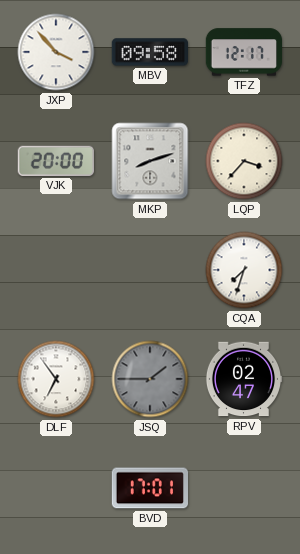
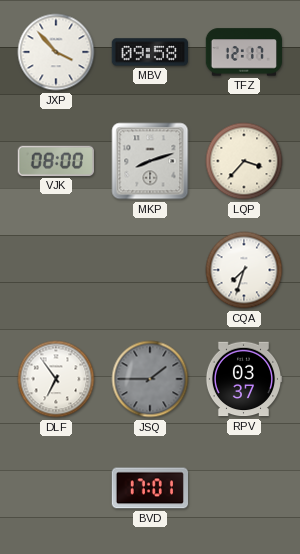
VJK: 20:00 -> 08:00
RPV: 02:47 -> 03:37
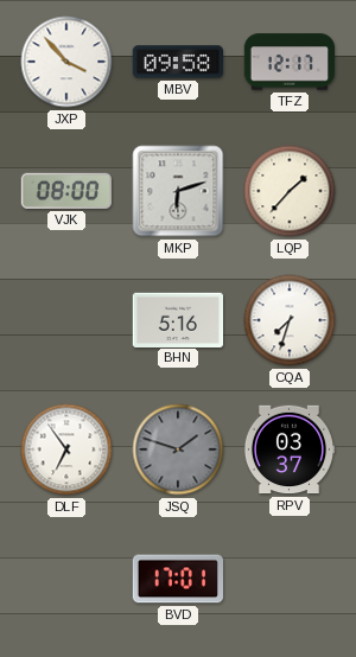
MKP: 8:12 -> 6:12
LQP: 3:37 -> 1:37
BHN: none -> 5:16
JSQ: 1:45 -> 1:48
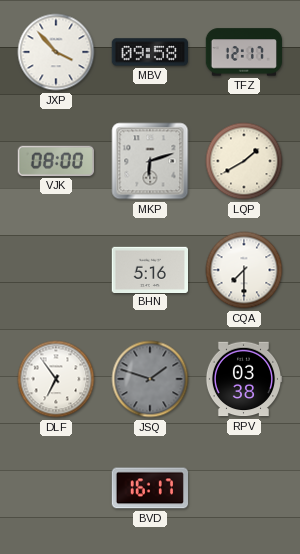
LQP: 1:37 -> 1:40
CQA: 7:33 -> 7:30
RPV: 03:37 -> 03:38
BVD: 17:01 -> 16:17
